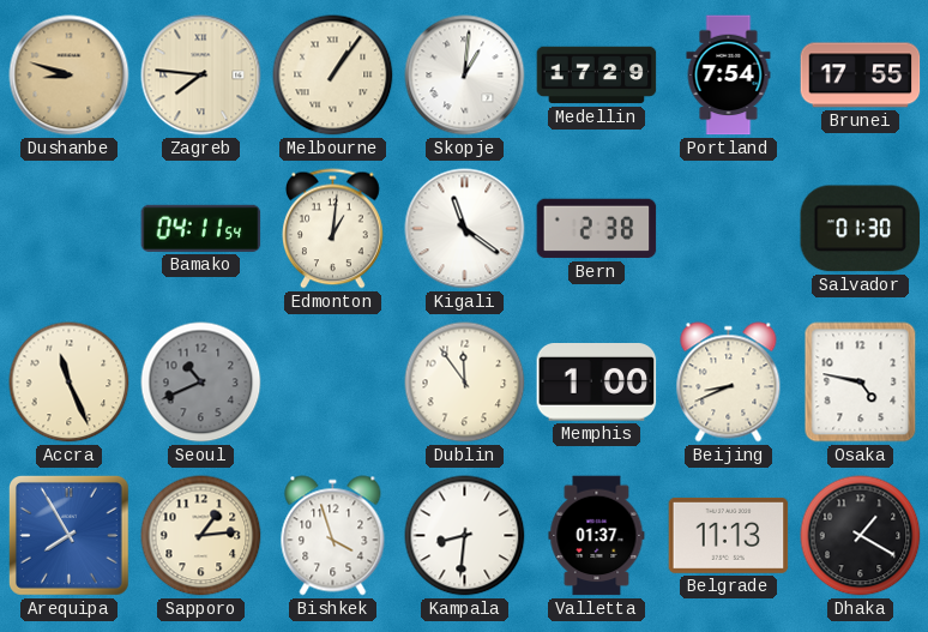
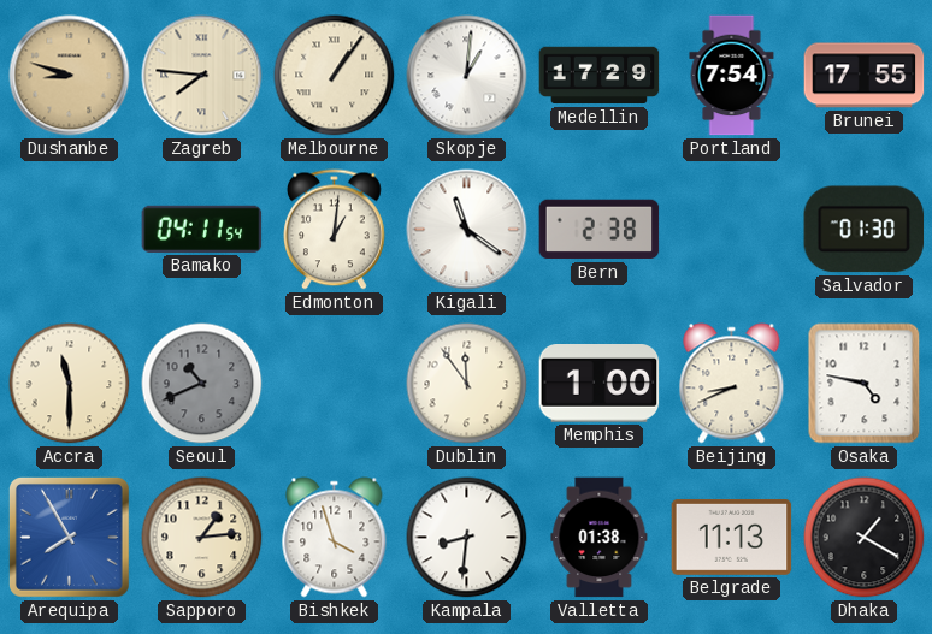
Accra: 11:26 -> 11:30
Valletta: 01:37 -> 01:38
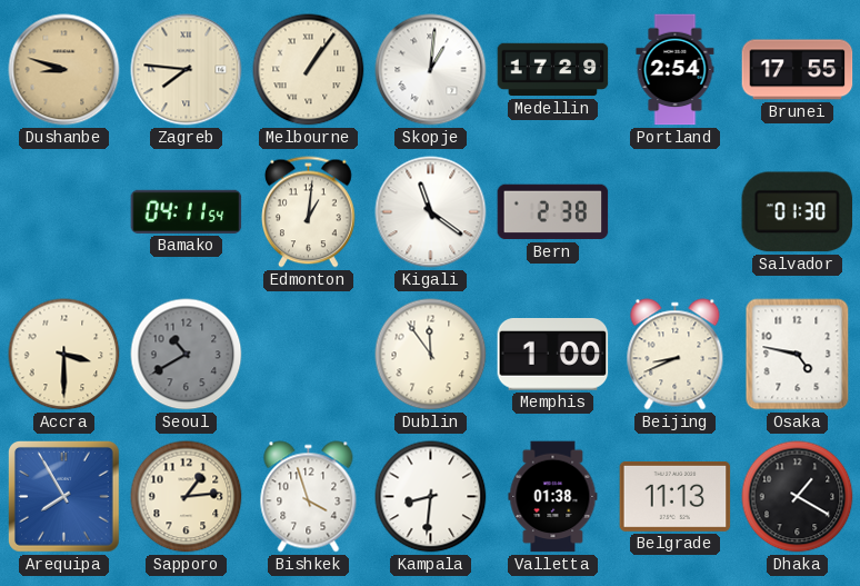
Portland: 7:54 -> 2:54
Accra: 11:30 -> 3:30
Seoul: 10:41 -> 10:40
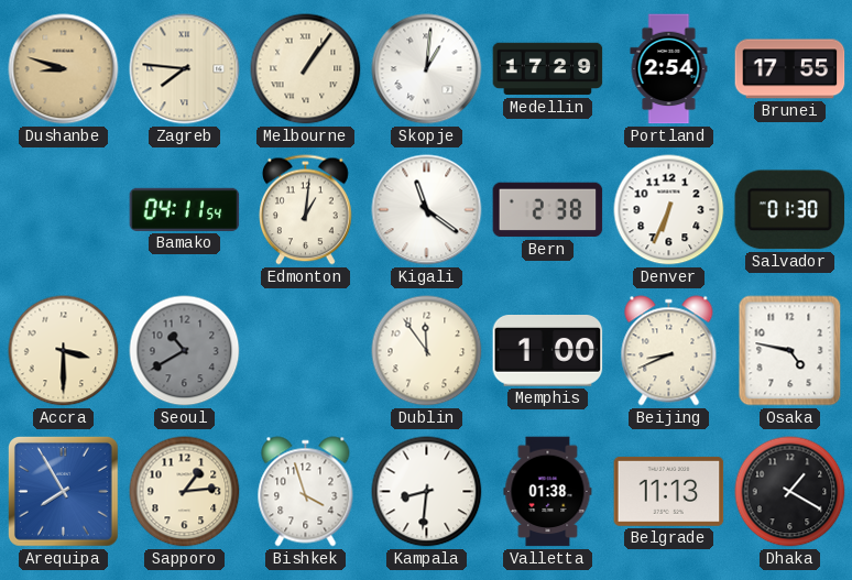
Denver: none -> 6:34
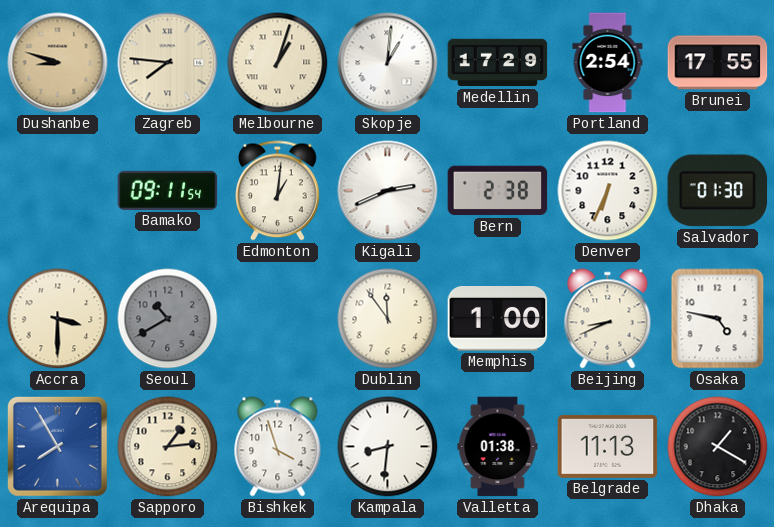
Melbourne: 1:06 -> 1:03
Bamako: 04:11 -> 09:11
Kigali: 11:21 -> 2:41
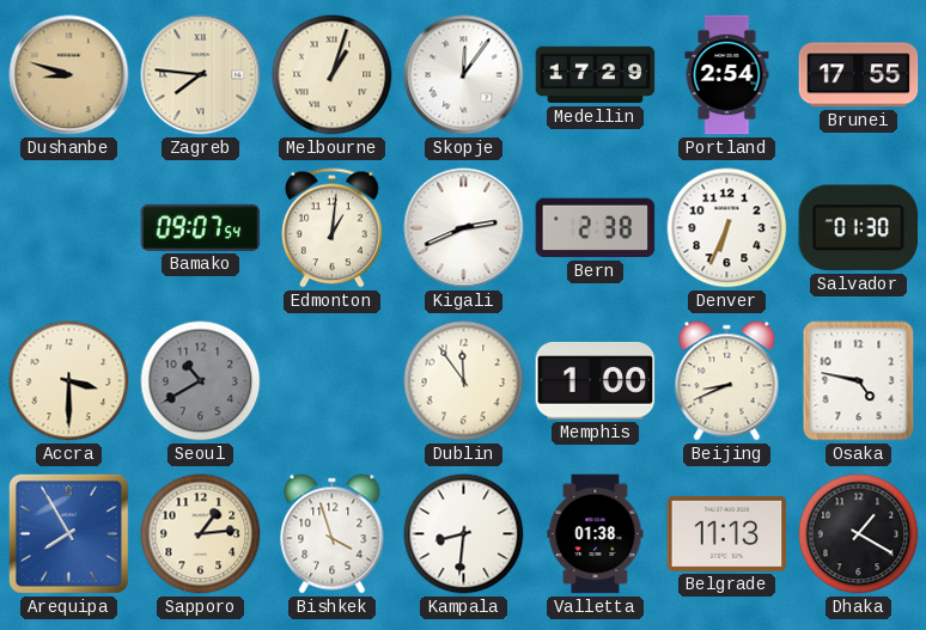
Skopje: 1:01 -> 12:06
Bamako: 09:11 -> 09:07
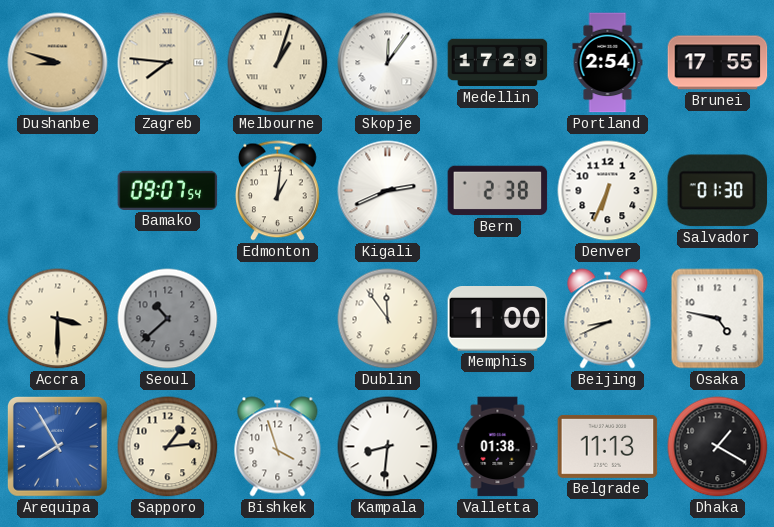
Seoul: 10:40 -> 10:38
